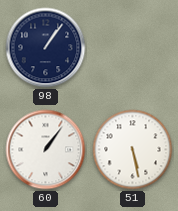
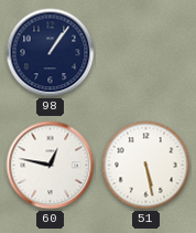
60: 1:06 -> 12:47
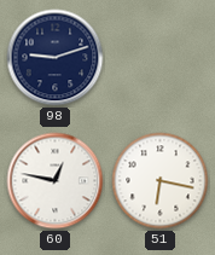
98: 1:06 -> 9:12
51: 5:28 -> 6:17
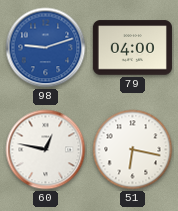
98 dial: navy -> blue
79: none -> 04:00
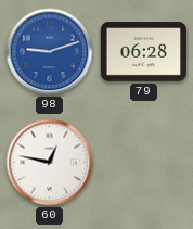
79: 04:00 -> 06:28
51: 6:17 -> none
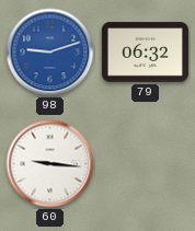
79: 06:28 -> 06:32
60: 12:47 -> 9:16
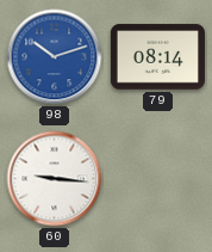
98: 9:12 -> 10:12
79: 06:32 -> 08:14
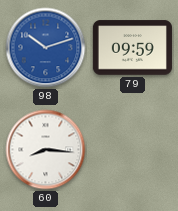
79: 08:14 -> 09:59
60: 9:16 -> 8:16
